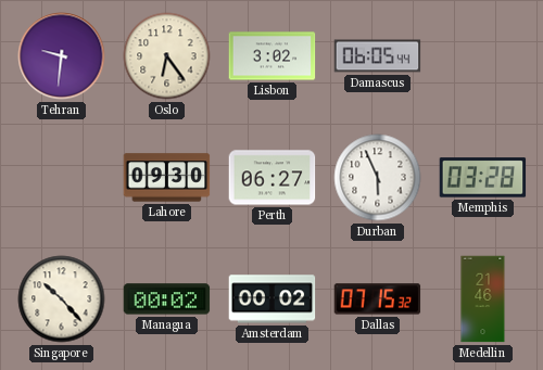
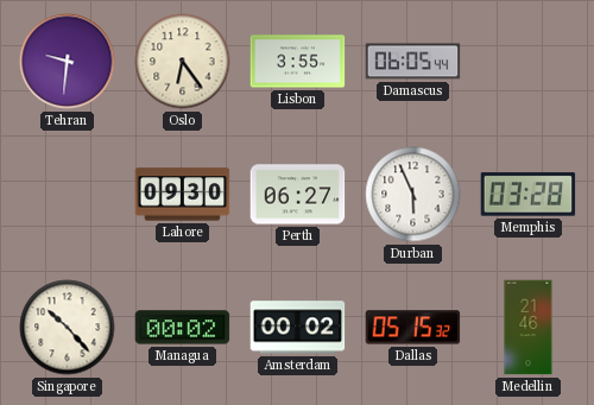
Lisbon: 3:02 -> 3:55
Dallas: 07:15 -> 05:15
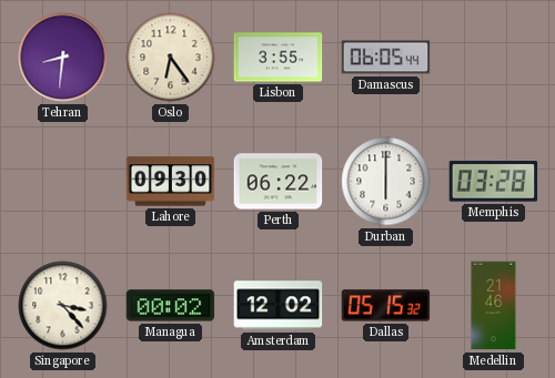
Tehran: 9:31 -> 8:31
Perth: 06:27 -> 06:22
Durban: 5:56 -> 6:00
Singapore: 10:23 -> 3:23
Amsterdam: 00:02 -> 12:02
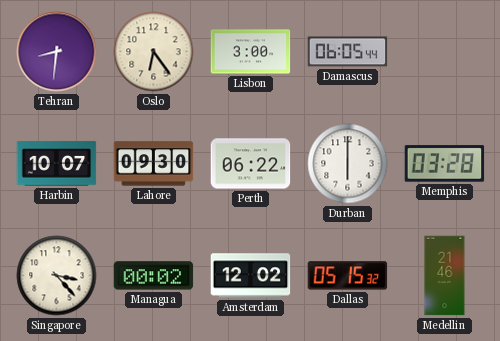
Lisbon: 3:55 -> 3:00
Harbin: none -> 10:07
